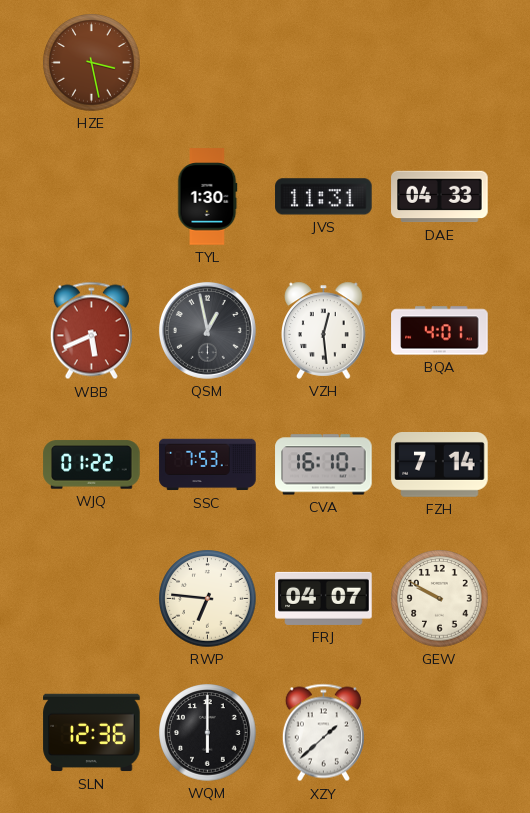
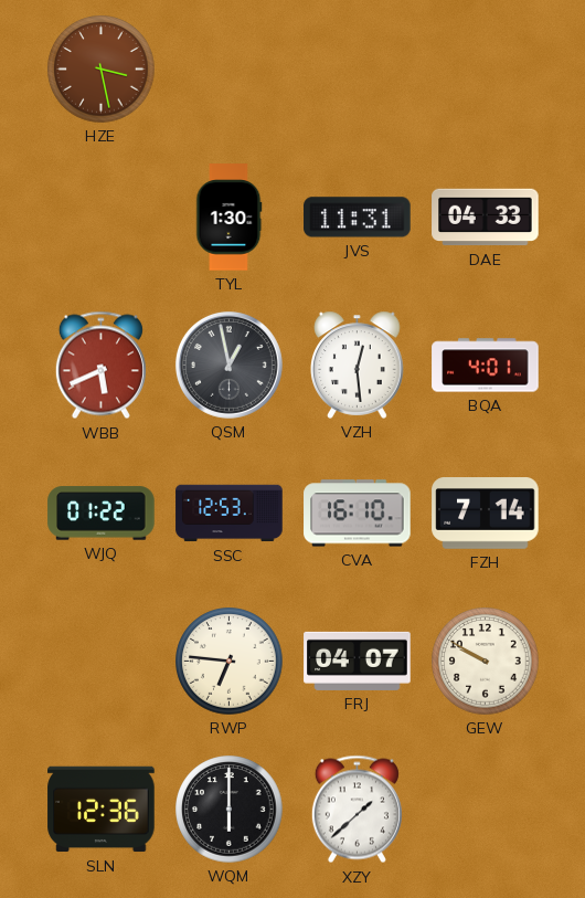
SSC: 7:53 -> 12:53
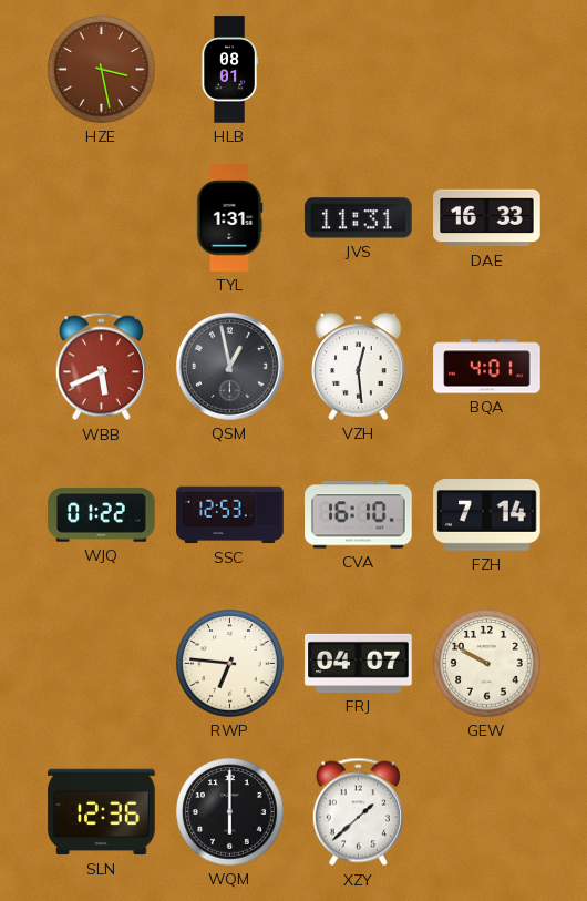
HLB: none -> 08:01
TYL: 1:30 -> 1:31
DAE: 04:33 -> 16:33
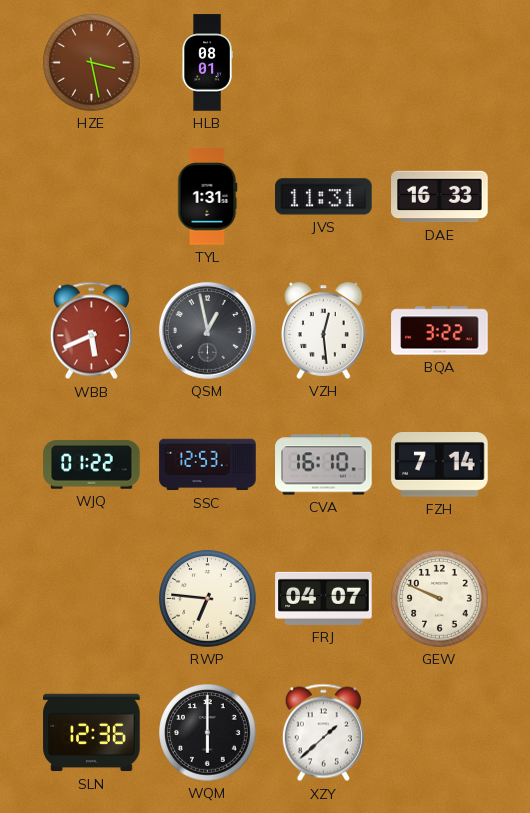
BQA: 4:01 -> 3:22
GEW: 9:50 -> 9:49
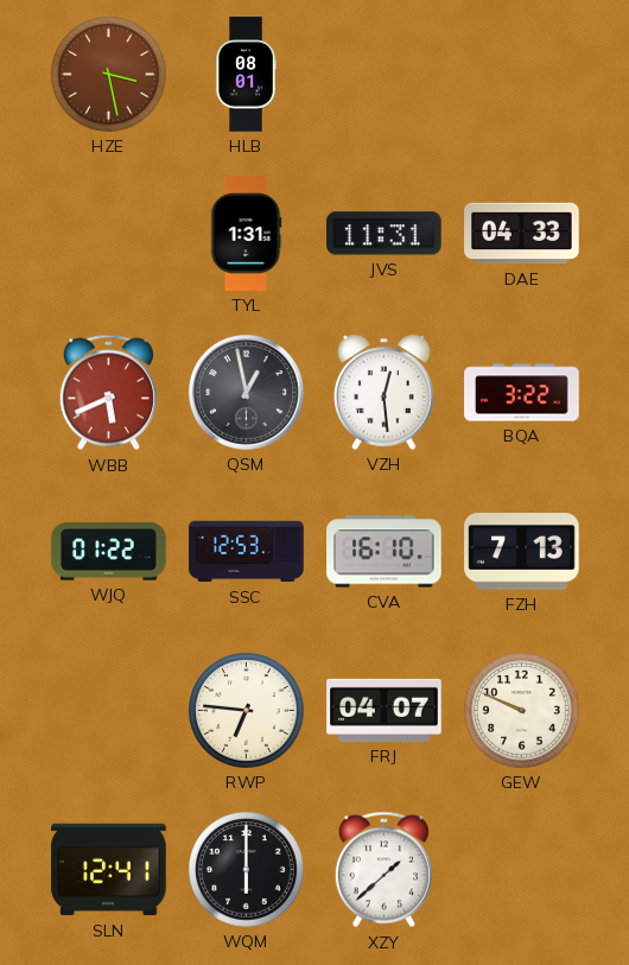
DAE: 16:33 -> 04:33
FZH: 7:14 -> 7:13
SLN: 12:36 -> 12:41
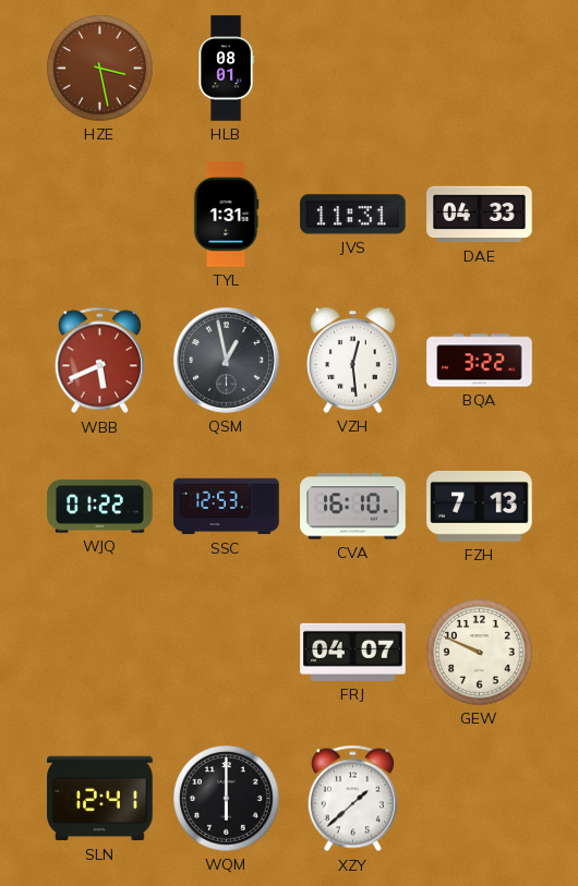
RWP: 6:46 -> none
